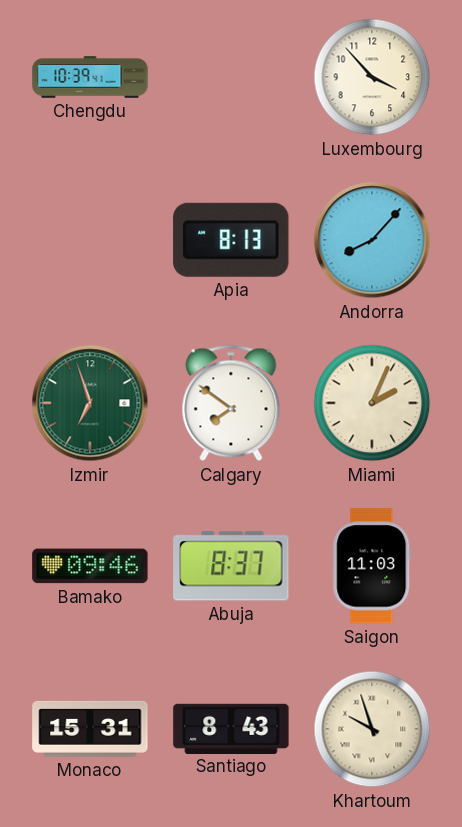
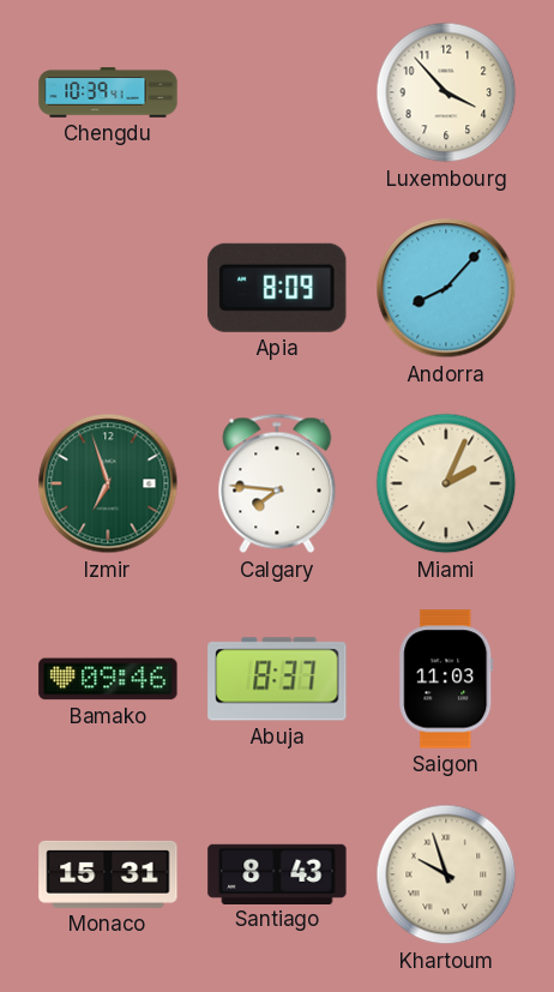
Apia: 8:13 -> 8:09
Calgary: 7:51 -> 7:46
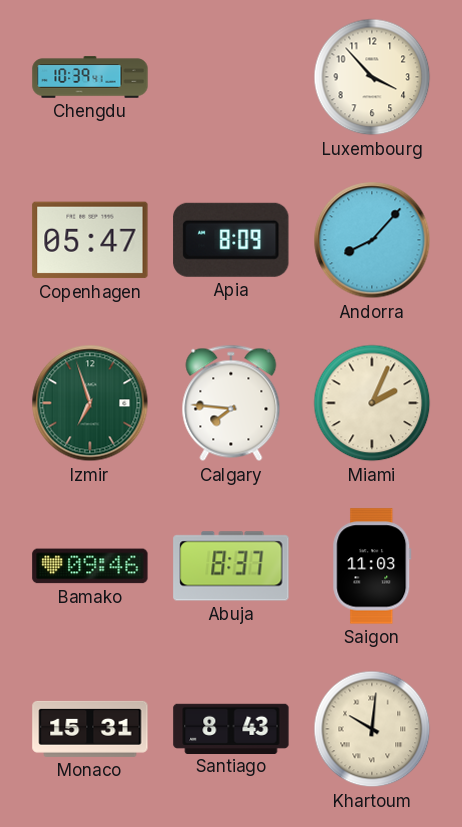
Copenhagen: none -> 05:47
Khartoum: 9:57 -> 10:01
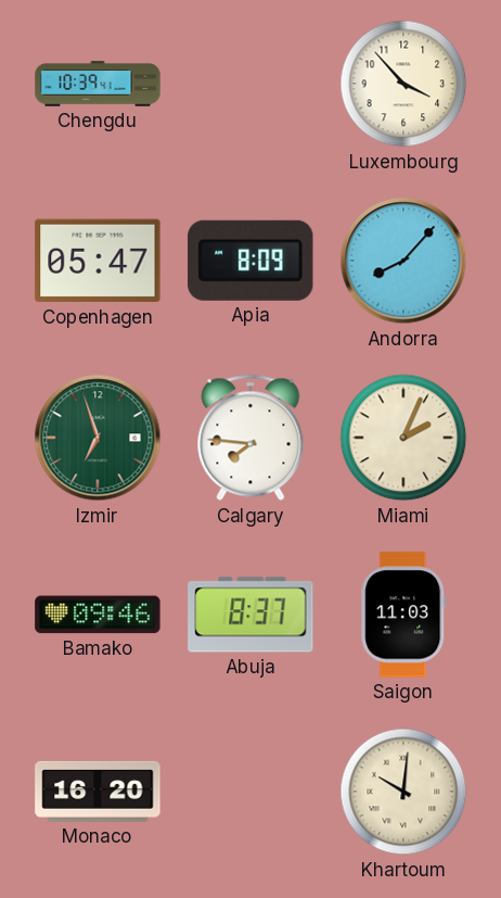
Monaco: 15:31 -> 16:20
Santiago: 8:43 -> none
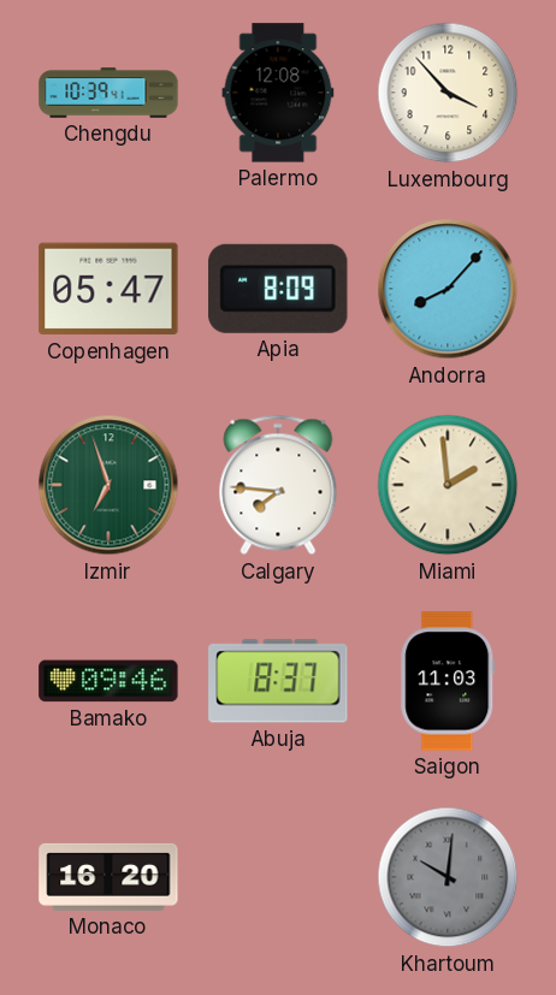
Palermo: none -> 12:08
Miami: 2:04 -> 1:59
Khartoum dial: cream -> grey
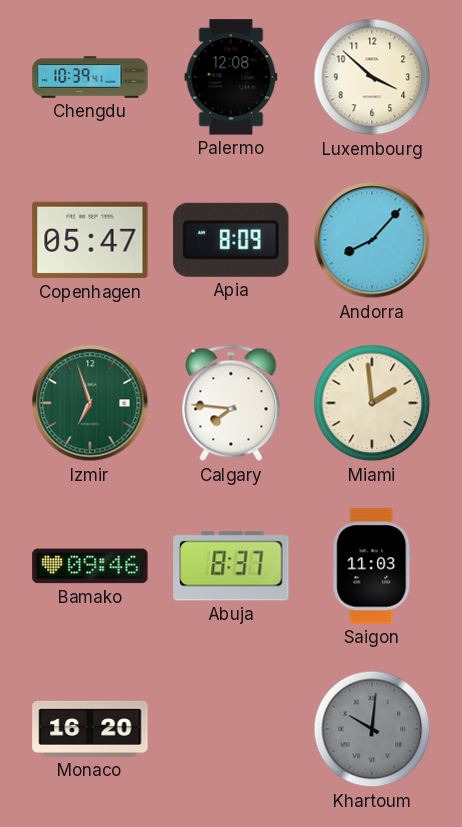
Luxembourg: 3:53 -> 3:52
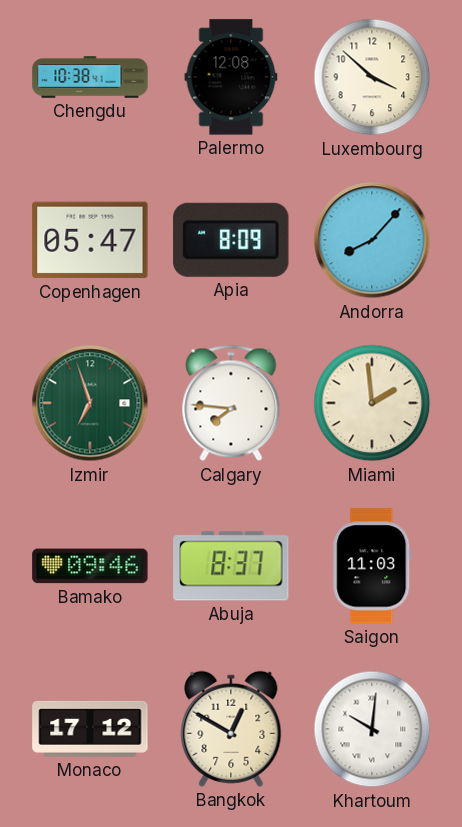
Chengdu: 10:39 -> 10:38
Monaco: 16:20 -> 17:12
Bangkok: none -> 12:50
Khartoum dial: grey -> white
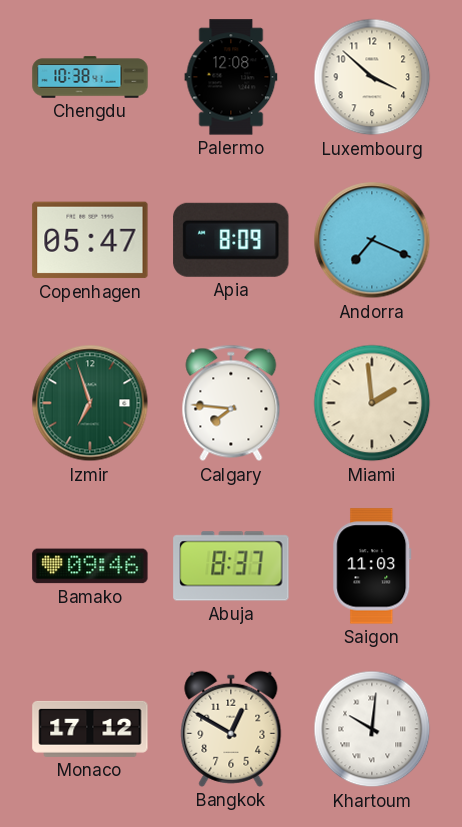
Andorra: 8:07 -> 7:19
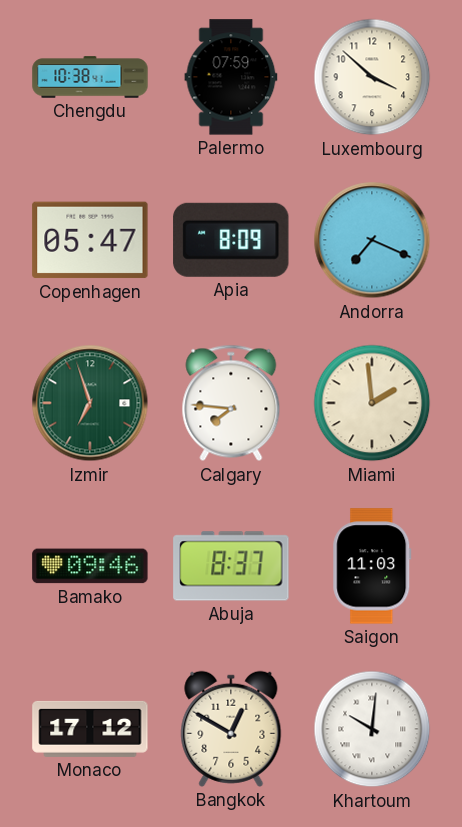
Palermo: 12:08 -> 07:59
